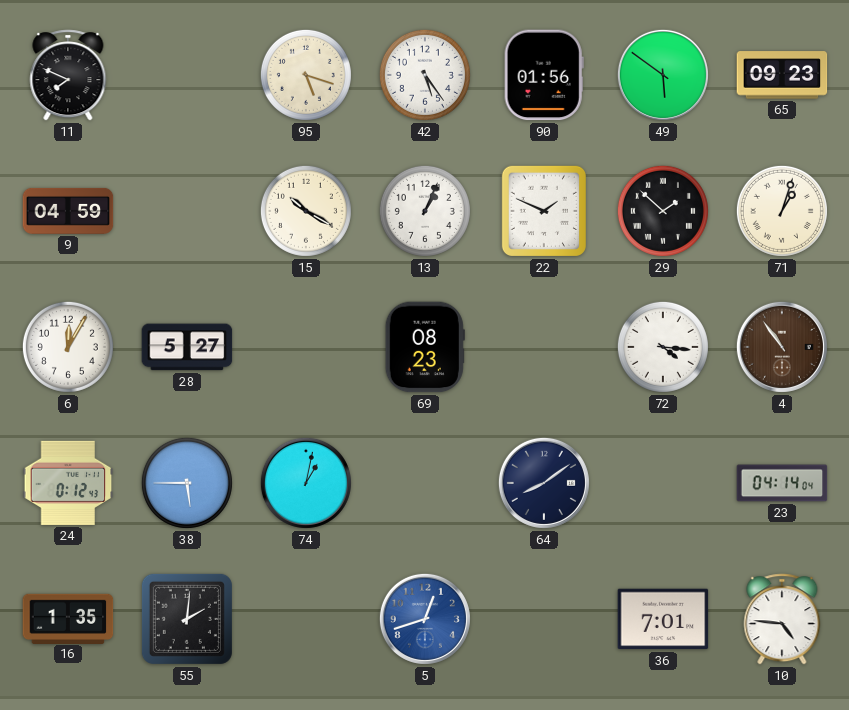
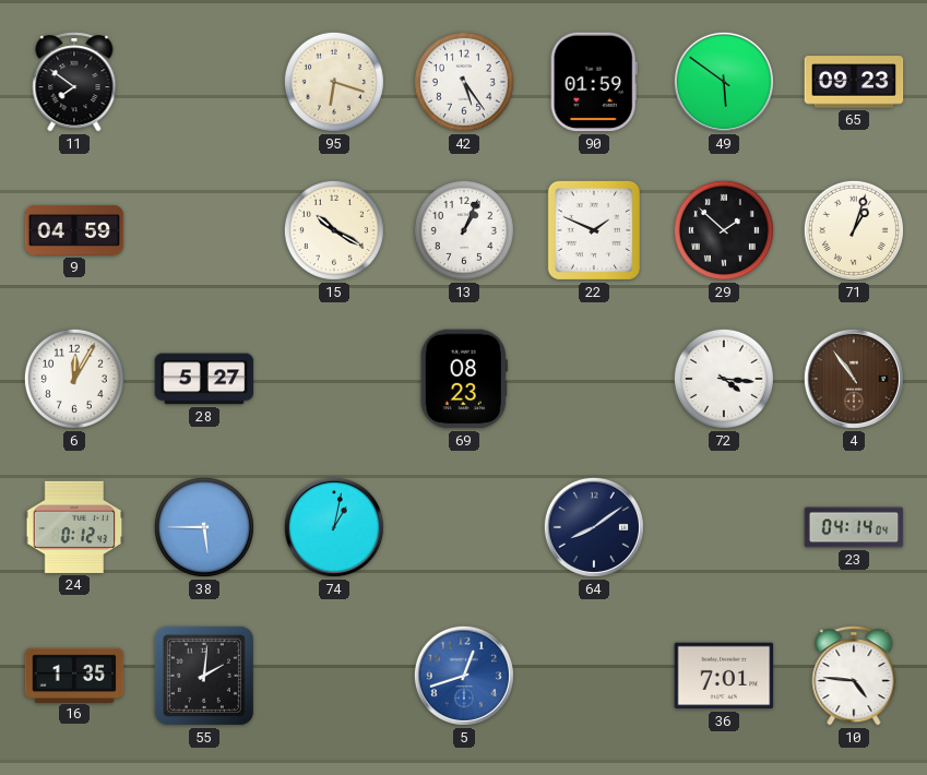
11: 7:49 -> 7:51
95: 5:18 -> 6:18
90: 01:56 -> 01:59
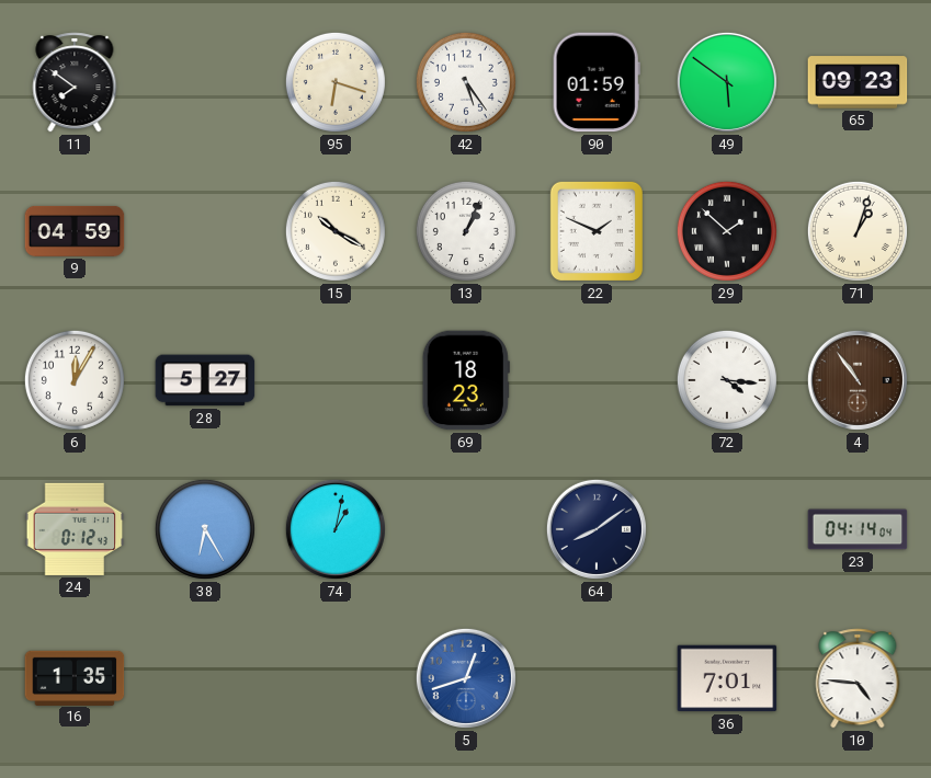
69: 08:23 -> 18:23
38: 5:45 -> 6:25
55: 2:01 -> none
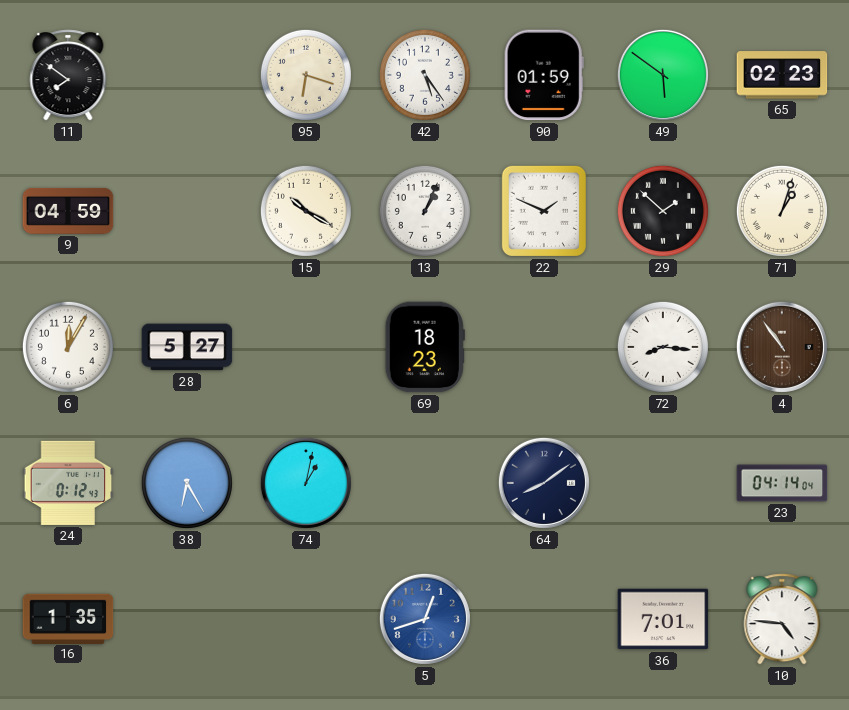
65: 09:23 -> 02:23
72: 4:16 -> 8:16
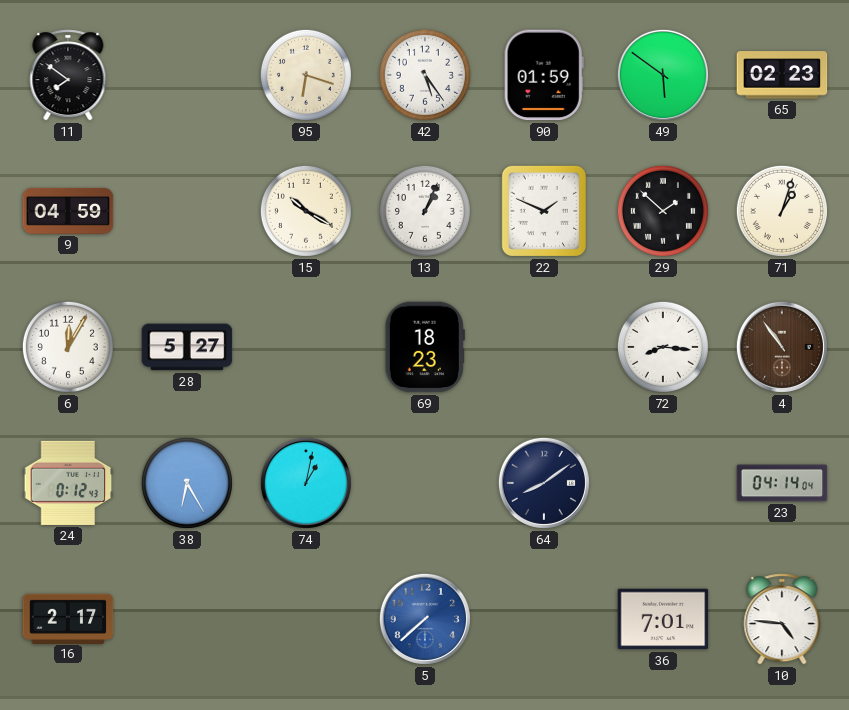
16: 1:35 -> 2:17
5: 12:42 -> 7:38
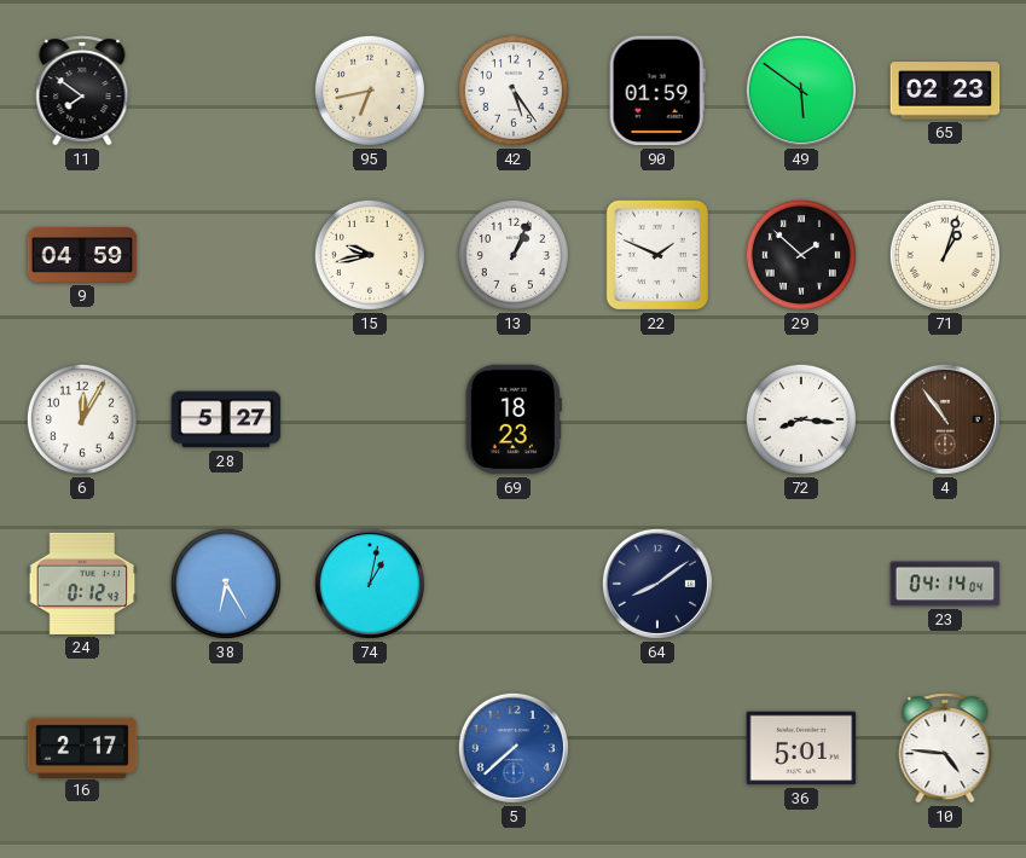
95: 6:18 -> 6:43
15: 10:20 -> 9:43
36: 7:01 -> 5:01
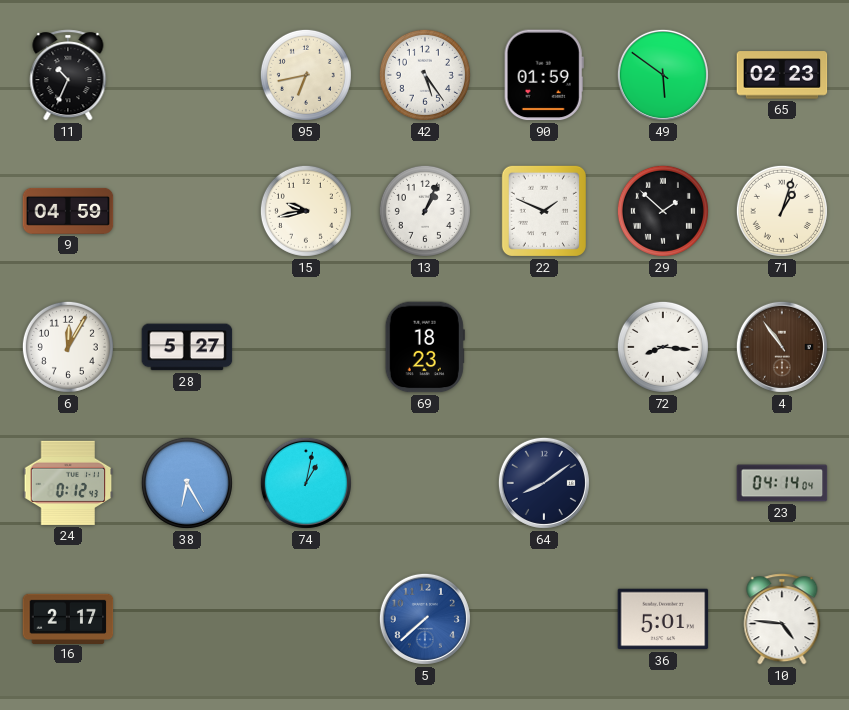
11: 7:51 -> 10:34
